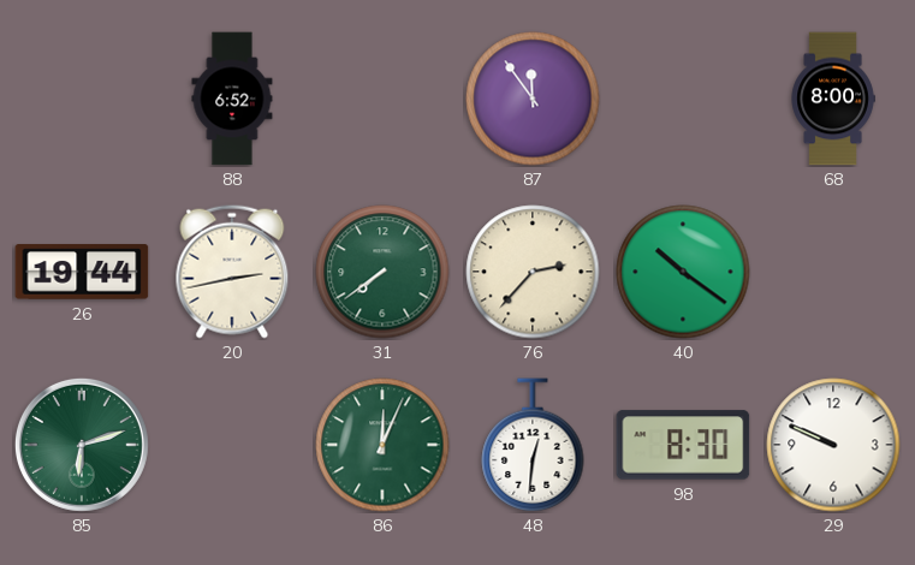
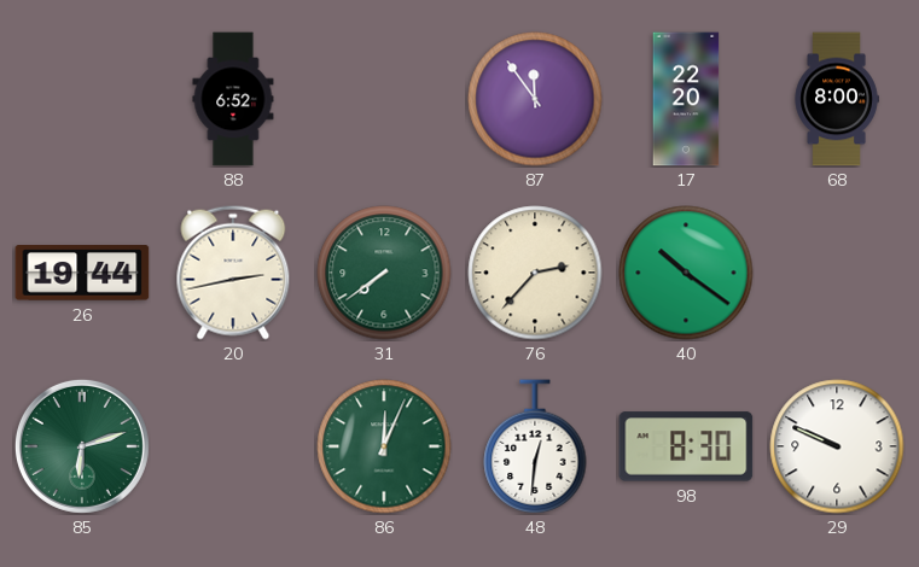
17: none -> 22:20
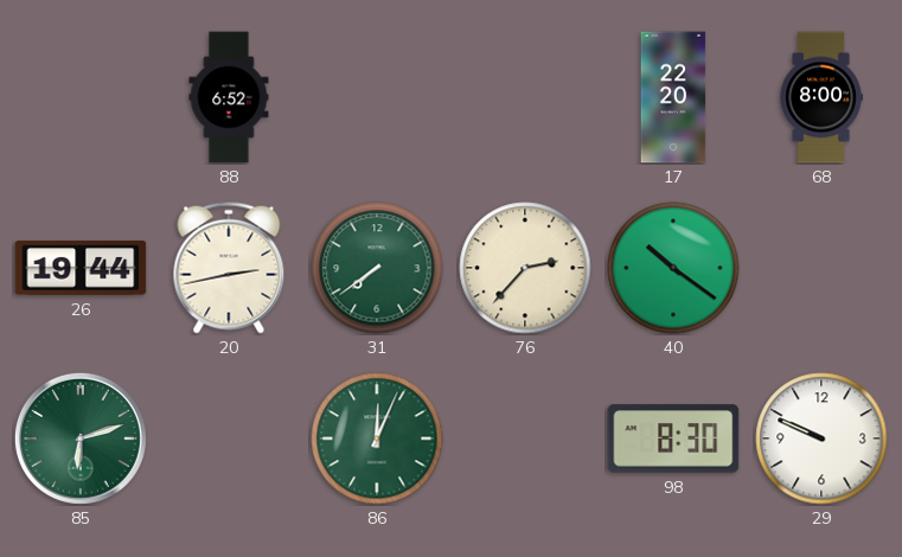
87: 11:54 -> none
48: 12:31 -> none
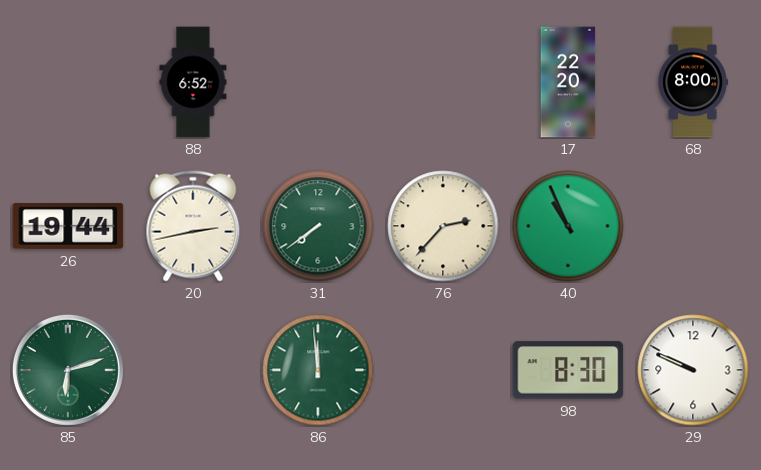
40: 10:21 -> 10:56
86: 12:04 -> 11:59
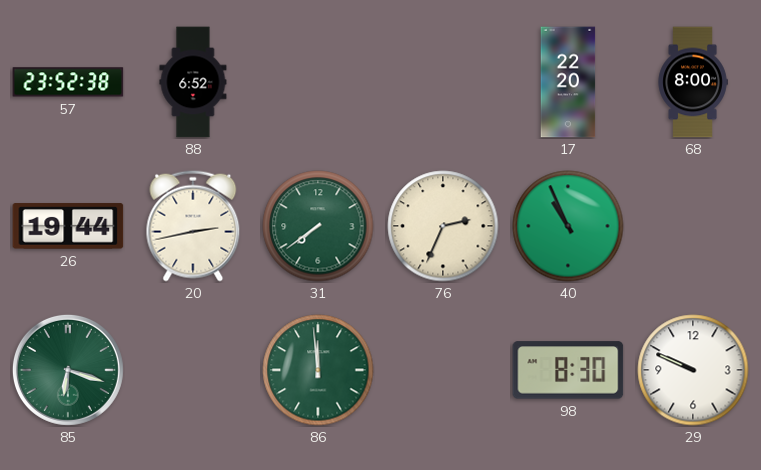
57: none -> 23:52
76: 2:37 -> 2:34
85: 6:12 -> 6:18
